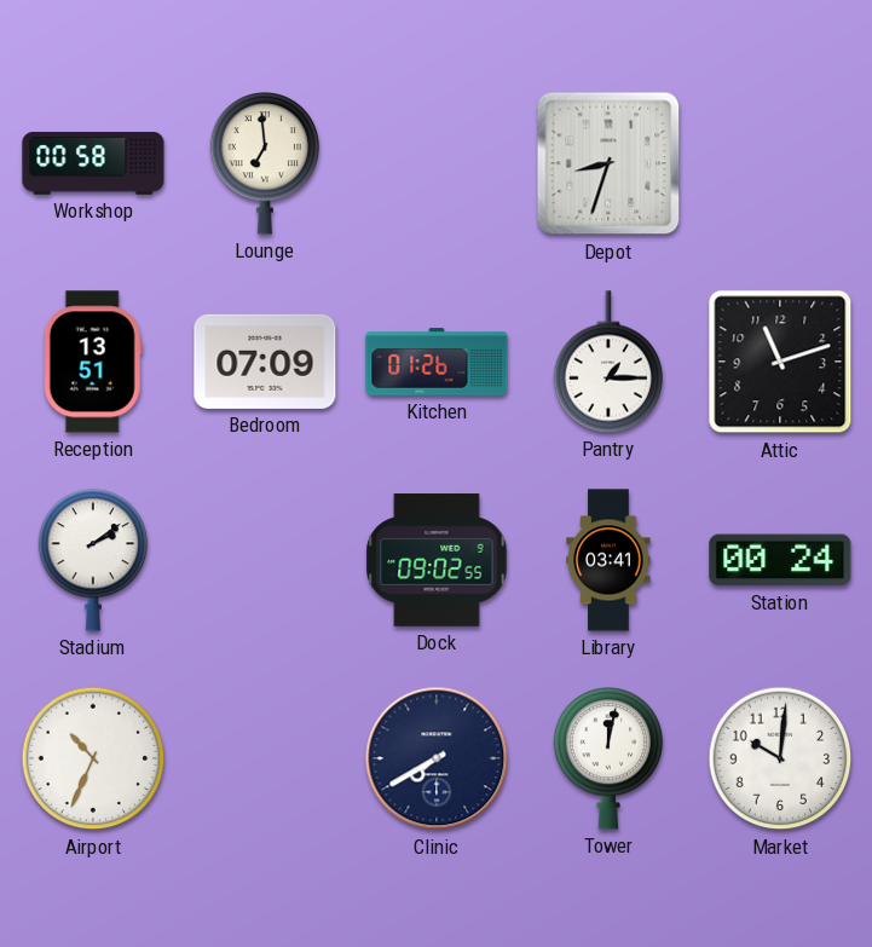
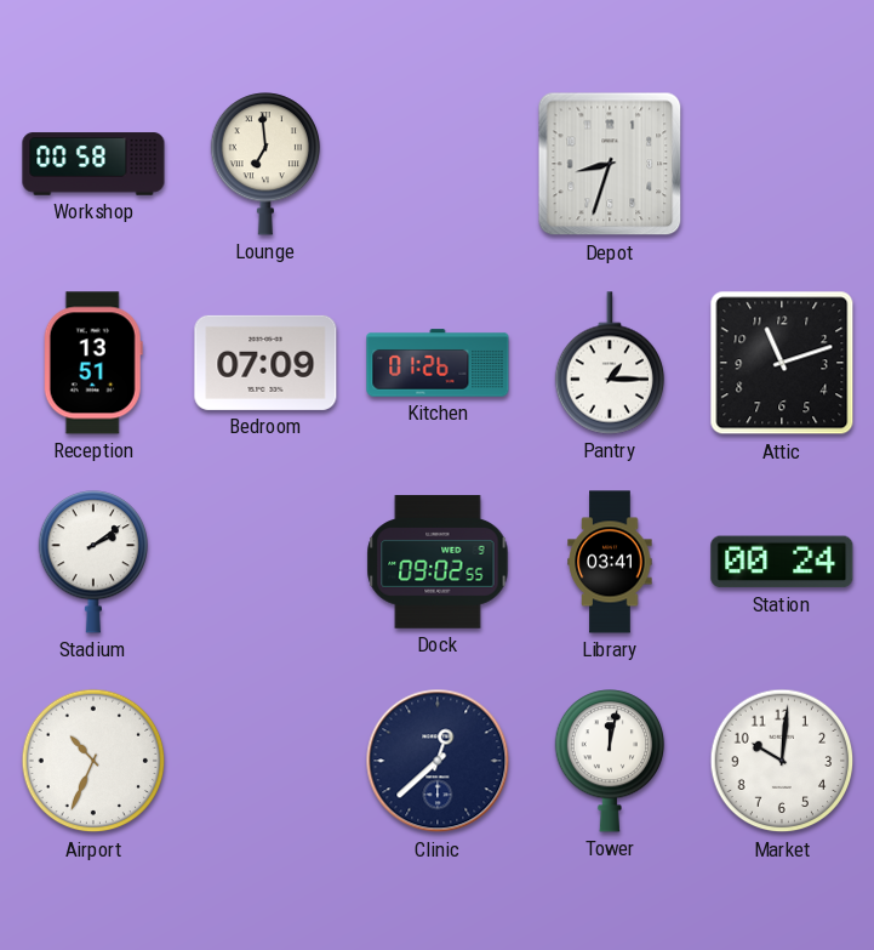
Clinic: 7:40 -> 12:38
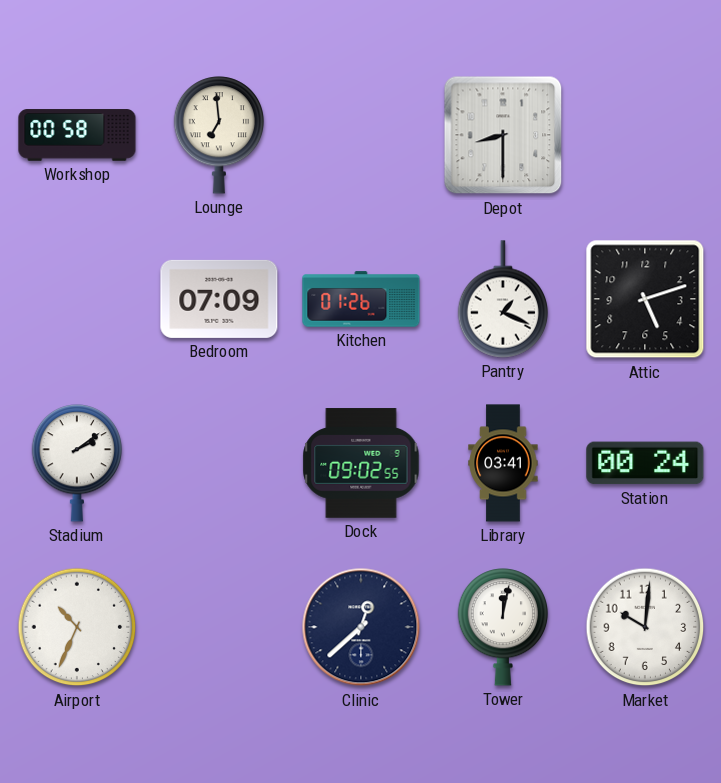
Depot: 8:33 -> 8:30
Reception: 13:51 -> none
Pantry: 1:15 -> 1:19
Attic: 11:12 -> 5:12
